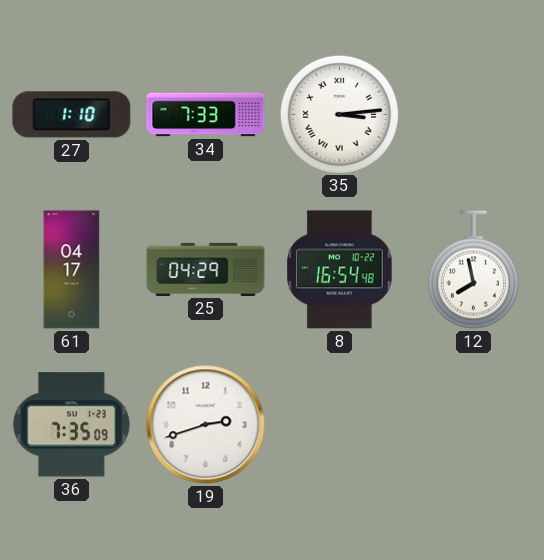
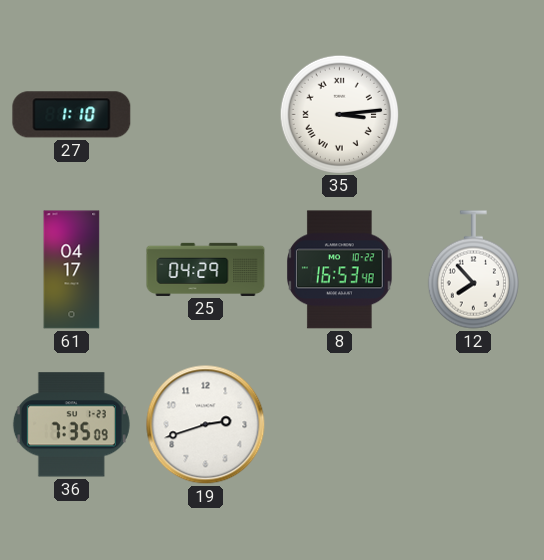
34: 7:33 -> none
8: 16:54 -> 16:53
12: 7:58 -> 7:53
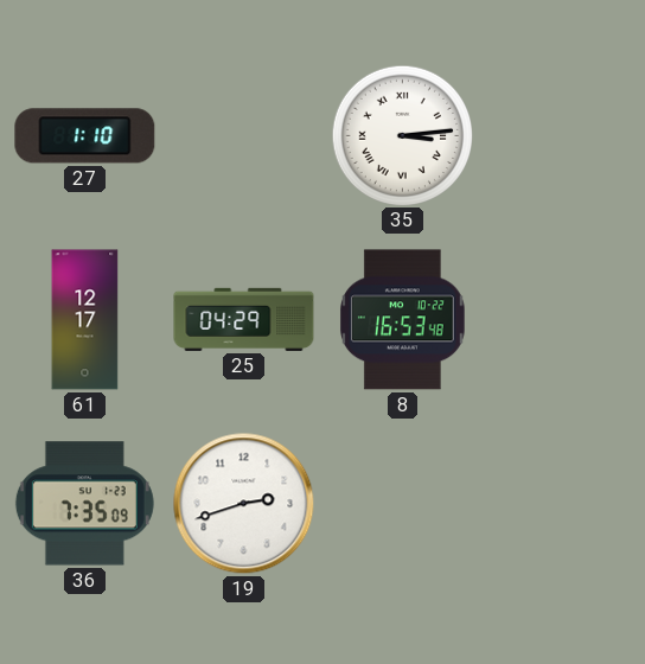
61: 04:17 -> 12:17
12: 7:53 -> none
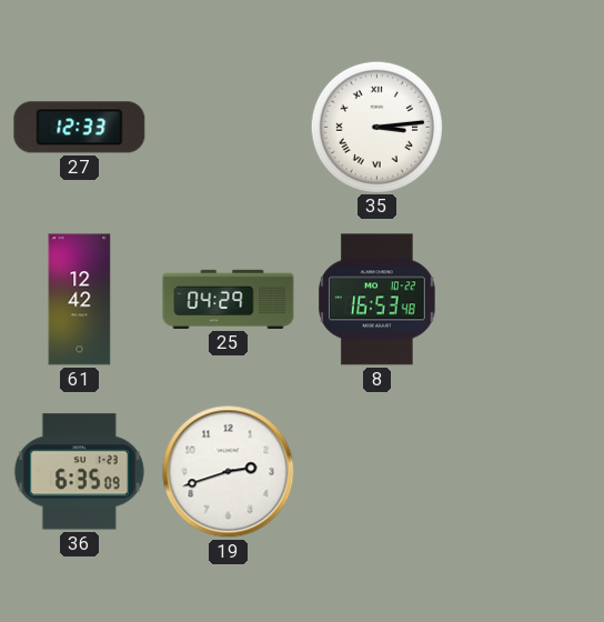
27: 1:10 -> 12:33
61: 12:17 -> 12:42
36: 7:35 -> 6:35
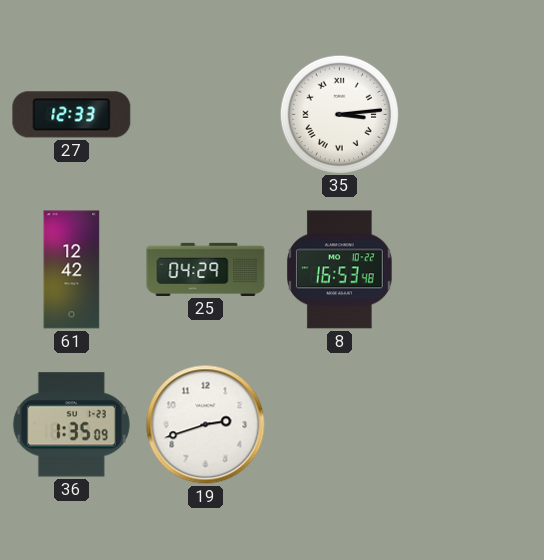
36: 6:35 -> 1:35
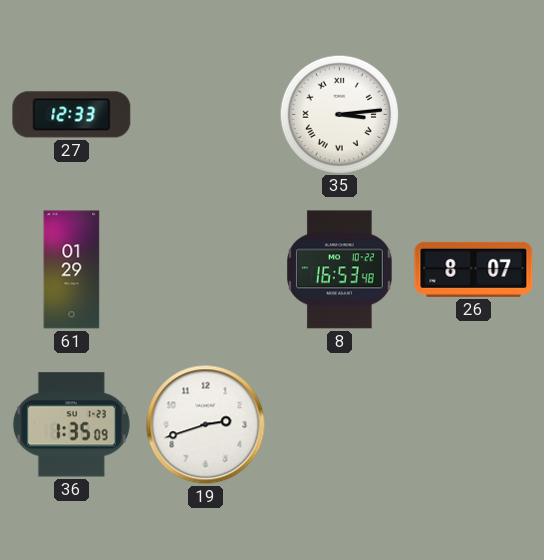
61: 12:42 -> 01:29
25: 04:29 -> none
26: none -> 8:07
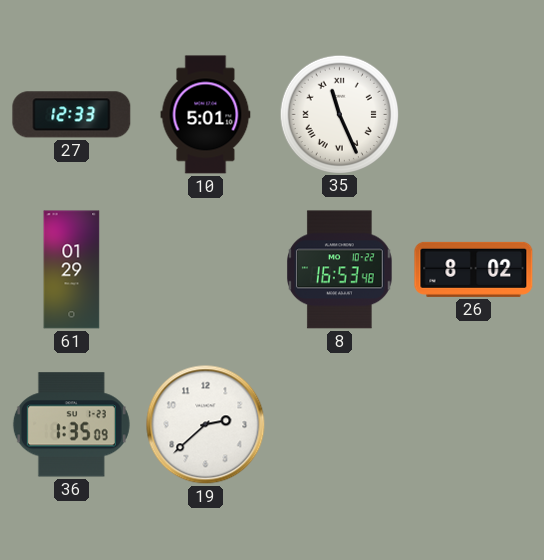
10: none -> 5:01
35: 3:14 -> 11:26
26: 8:07 -> 8:02
19: 2:42 -> 2:38
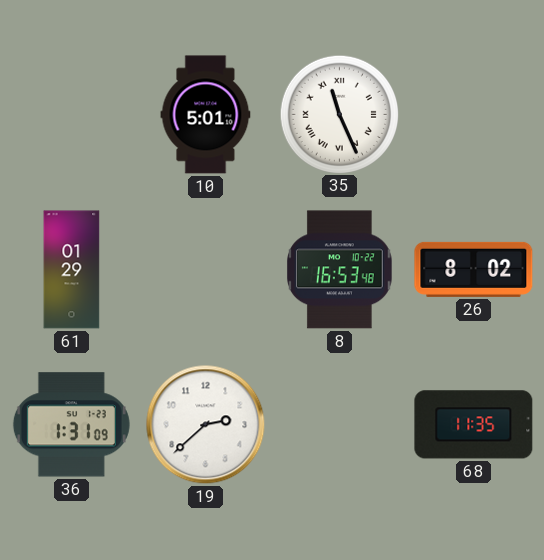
27: 12:33 -> none
36: 1:35 -> 1:31
68: none -> 11:35
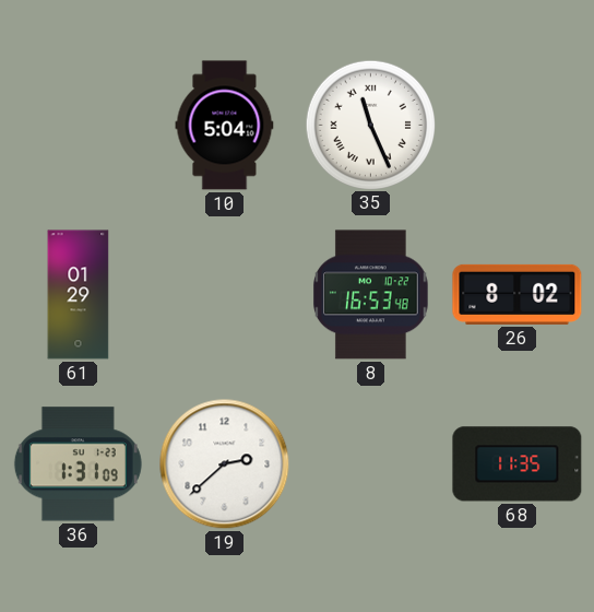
10: 5:01 -> 5:04
